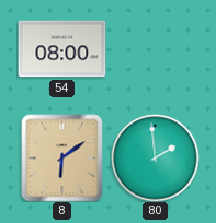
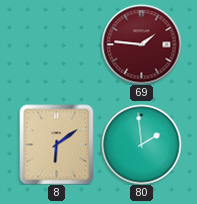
54: 08:00 -> none
69: none -> 1:46
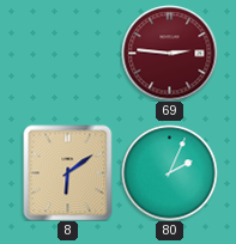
69: 1:46 -> 2:46
80: 1:59 -> 2:04
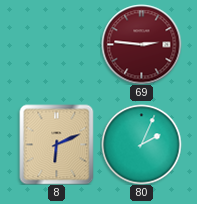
8: 6:09 -> 6:11
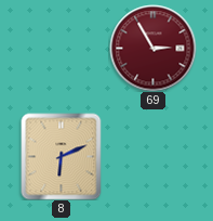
69: 2:46 -> 2:55
80: 2:04 -> none
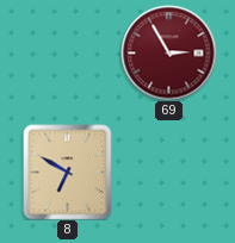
8: 6:11 -> 6:50
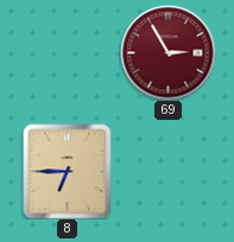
8: 6:50 -> 6:45
